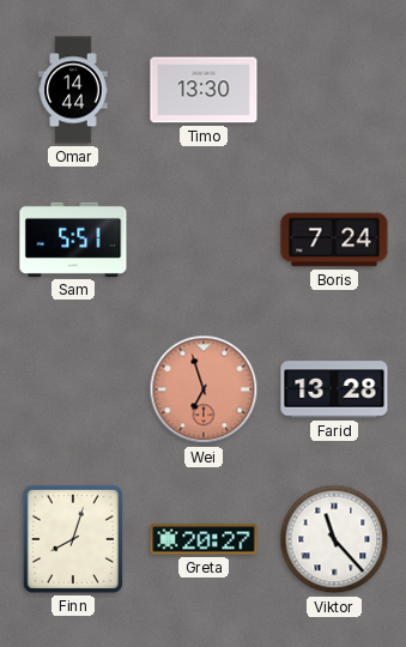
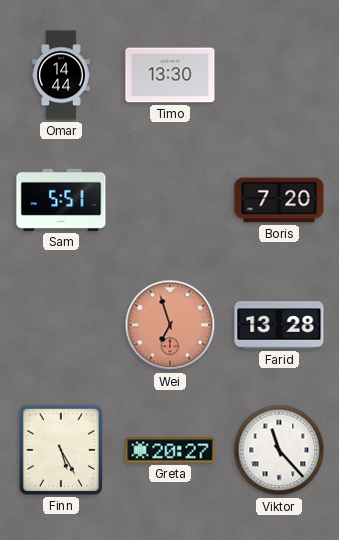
Boris: 7:24 -> 7:20
Finn: 8:03 -> 5:25
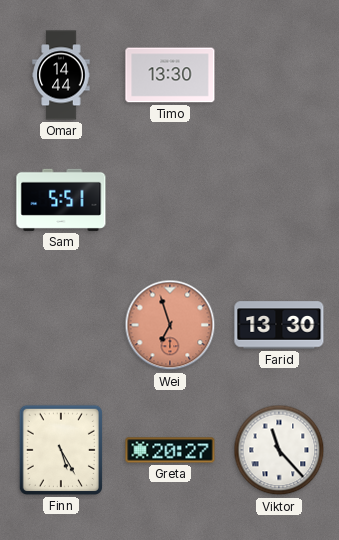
Boris: 7:20 -> none
Farid: 13:28 -> 13:30
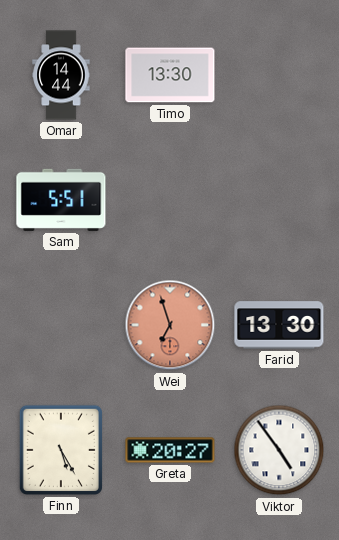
Viktor: 11:23 -> 4:54
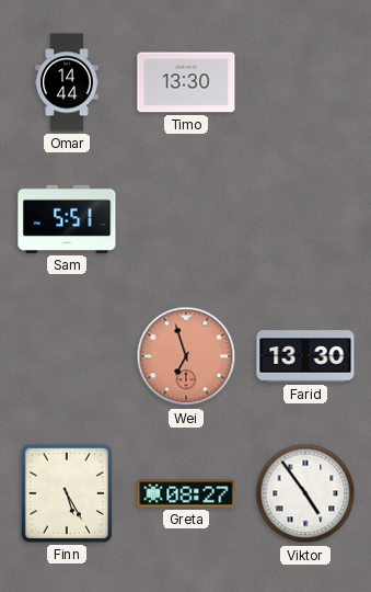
Greta: 20:27 -> 08:27
